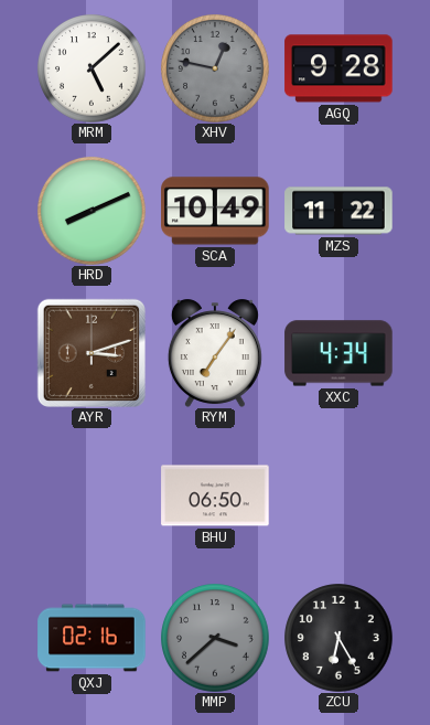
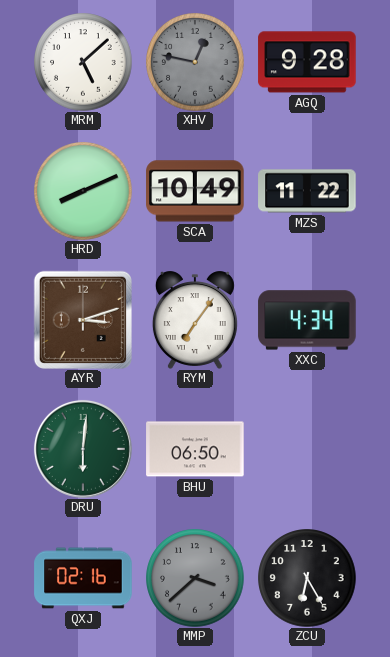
DRU: none -> 6:01
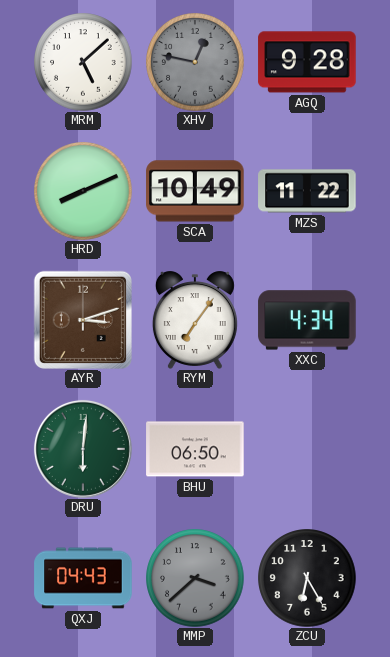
QXJ: 02:16 -> 04:43
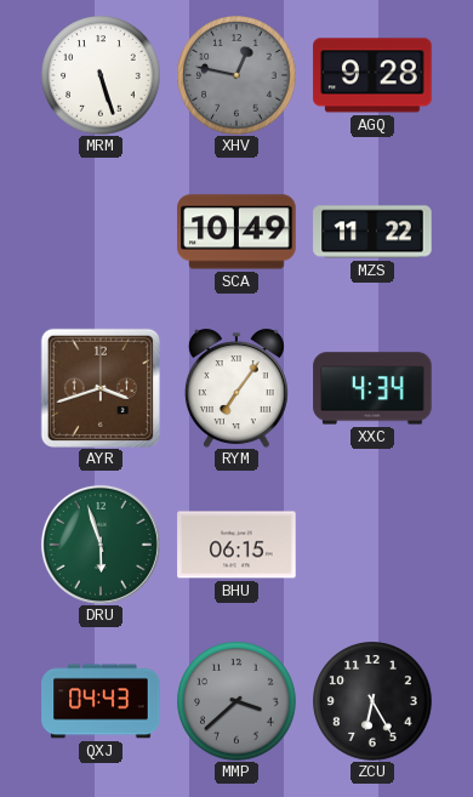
MRM: 5:08 -> 5:27
HRD: 8:11 -> none
AYR: 3:12 -> 3:42
DRU: 6:01 -> 5:57
BHU: 06:50 -> 06:15
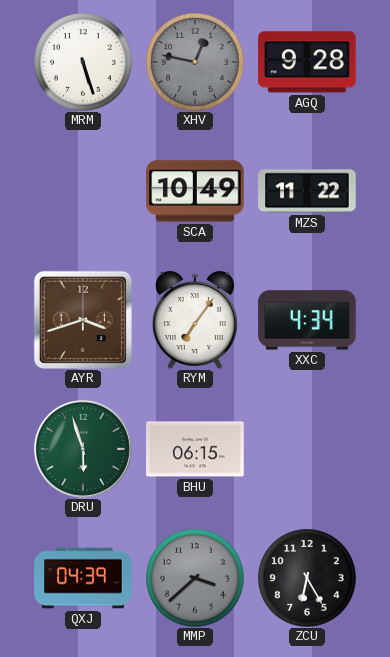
QXJ: 04:43 -> 04:39
